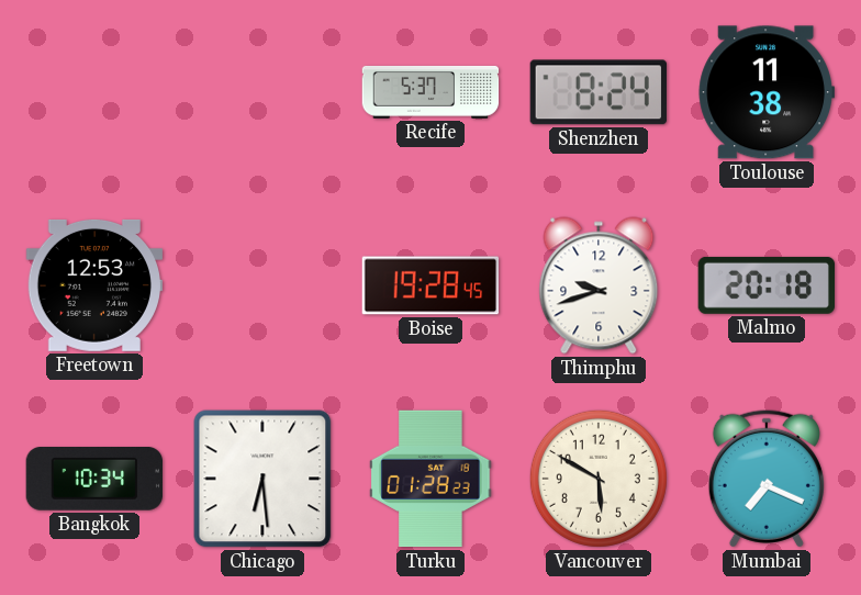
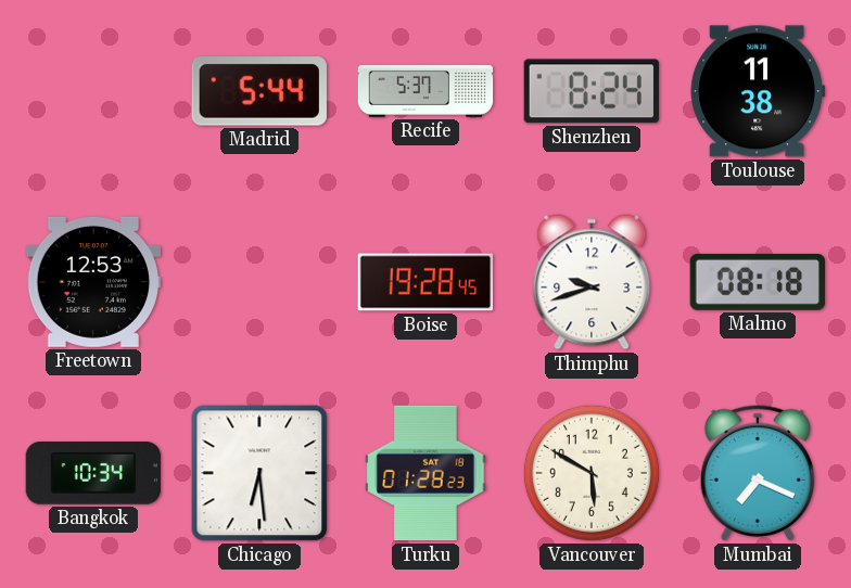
Madrid: none -> 5:44
Malmo: 20:18 -> 08:18
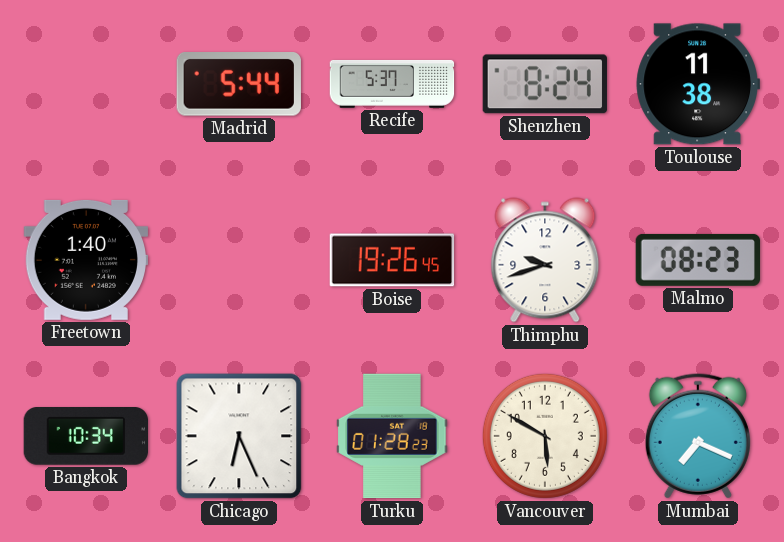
Freetown: 12:53 -> 1:40
Boise: 19:28 -> 19:26
Malmo: 08:18 -> 08:23
Chicago: 6:29 -> 6:26
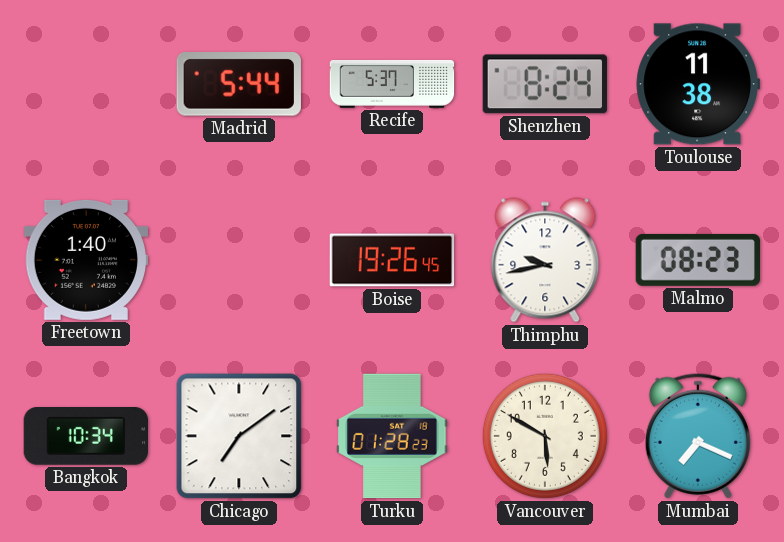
Thimphu: 9:42 -> 9:43
Chicago: 6:26 -> 7:09
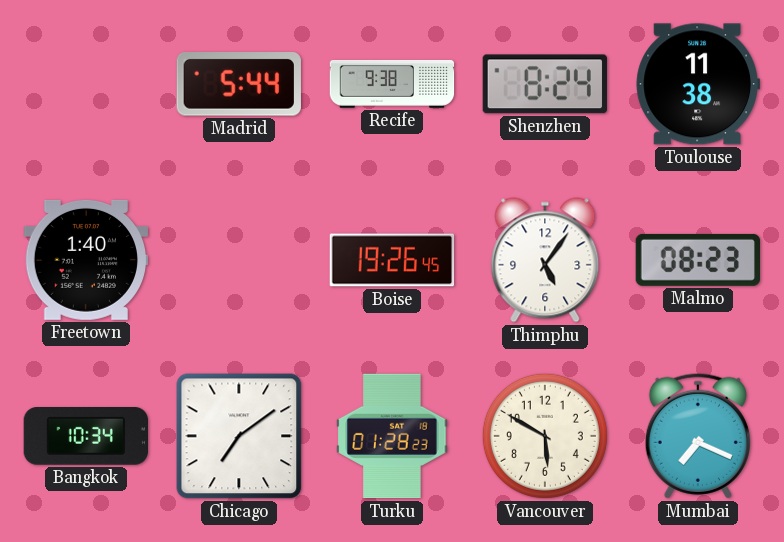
Recife: 5:37 -> 9:38
Thimphu: 9:43 -> 5:06
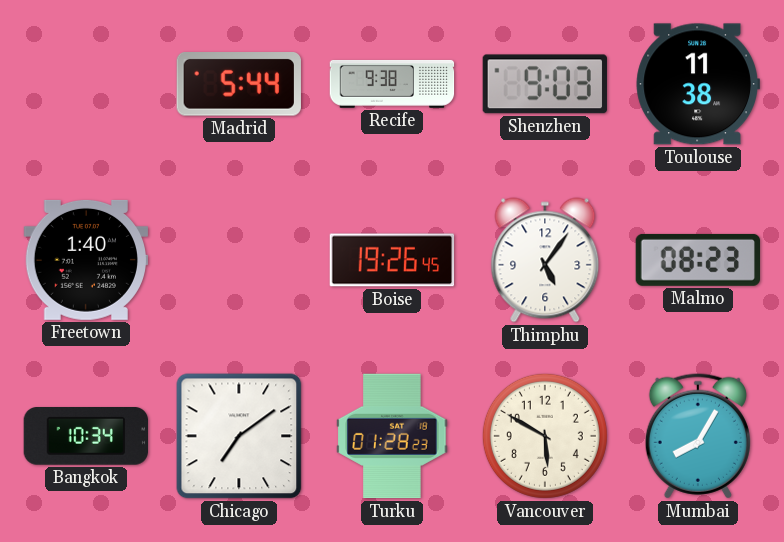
Shenzhen: 8:24 -> 9:03
Mumbai: 7:19 -> 8:05
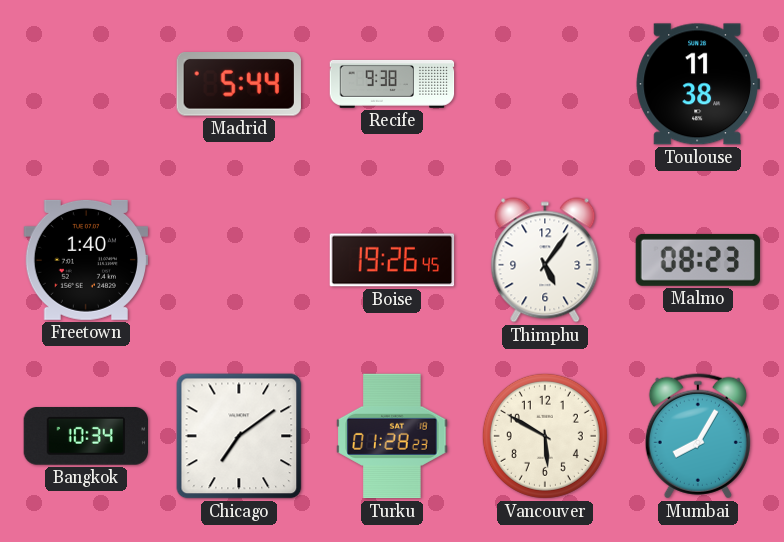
Shenzhen: 9:03 -> none
